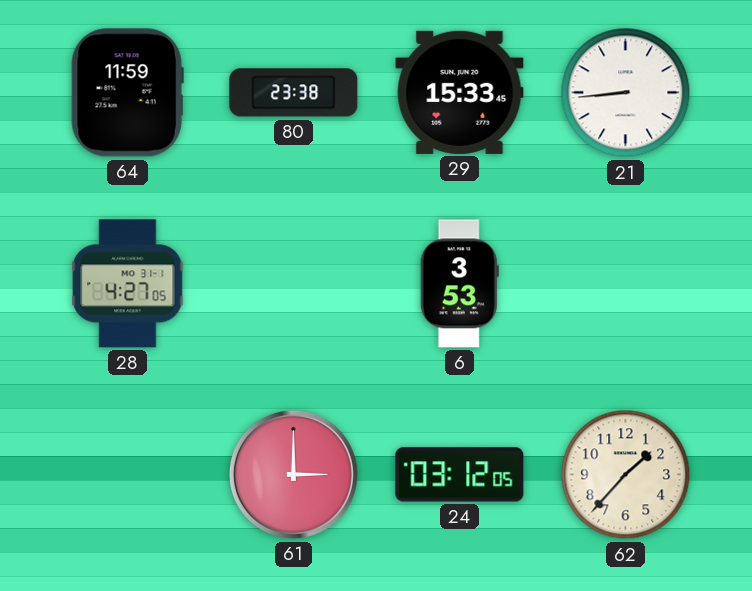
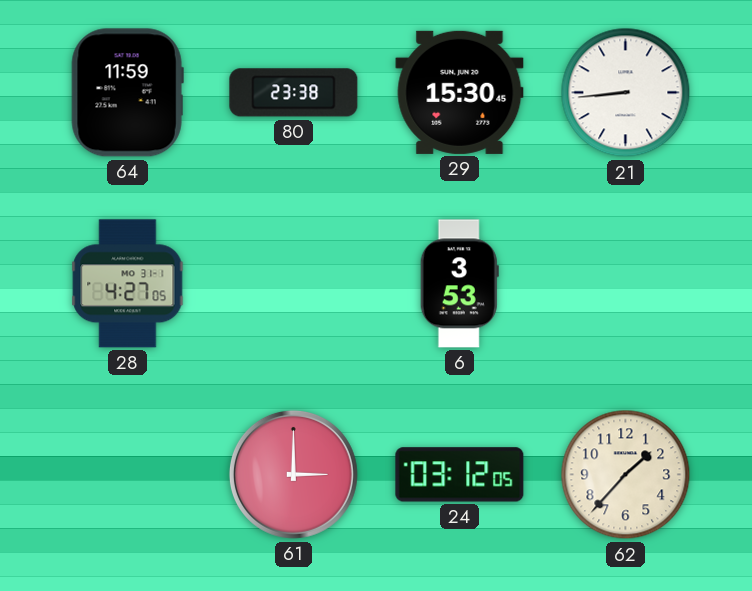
29: 15:33 -> 15:30
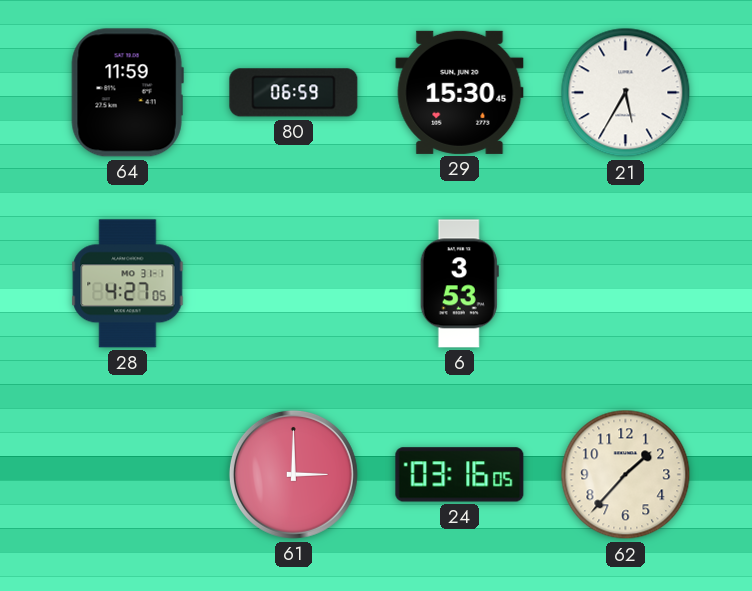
80: 23:38 -> 06:59
21: 8:44 -> 5:35
24: 03:12 -> 03:16
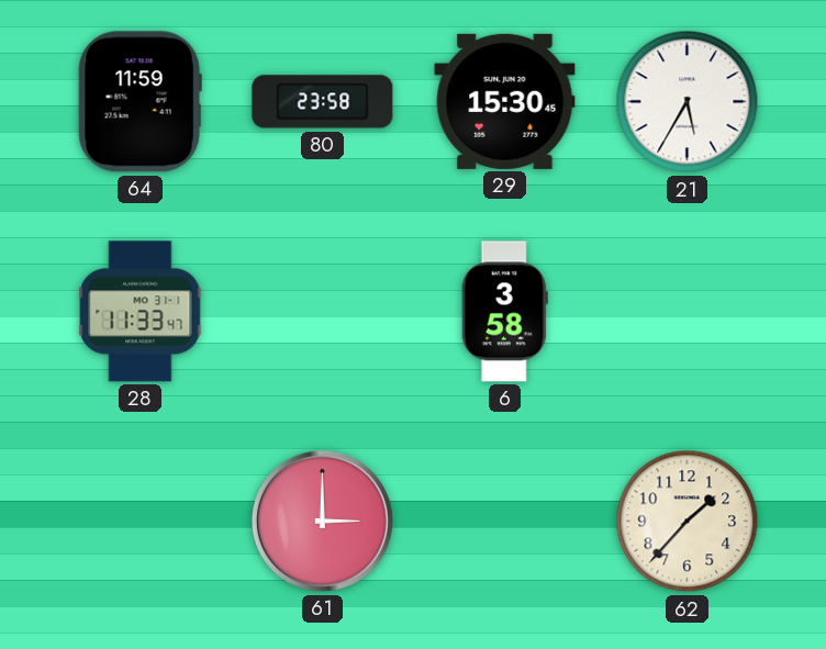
80: 06:59 -> 23:58
28: 4:27 -> 11:33
6: 3:53 -> 3:58
24: 03:16 -> none
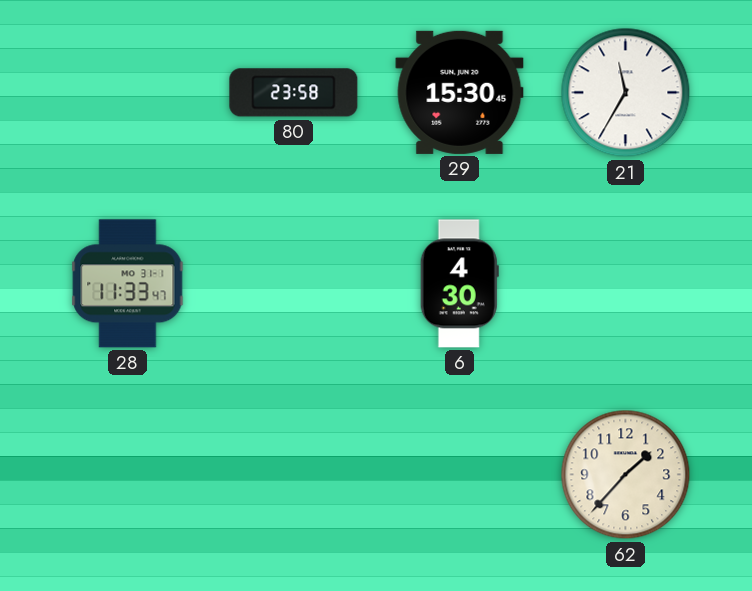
64: 11:59 -> none
21: 5:35 -> 11:35
6: 3:58 -> 4:30
61: 3:00 -> none
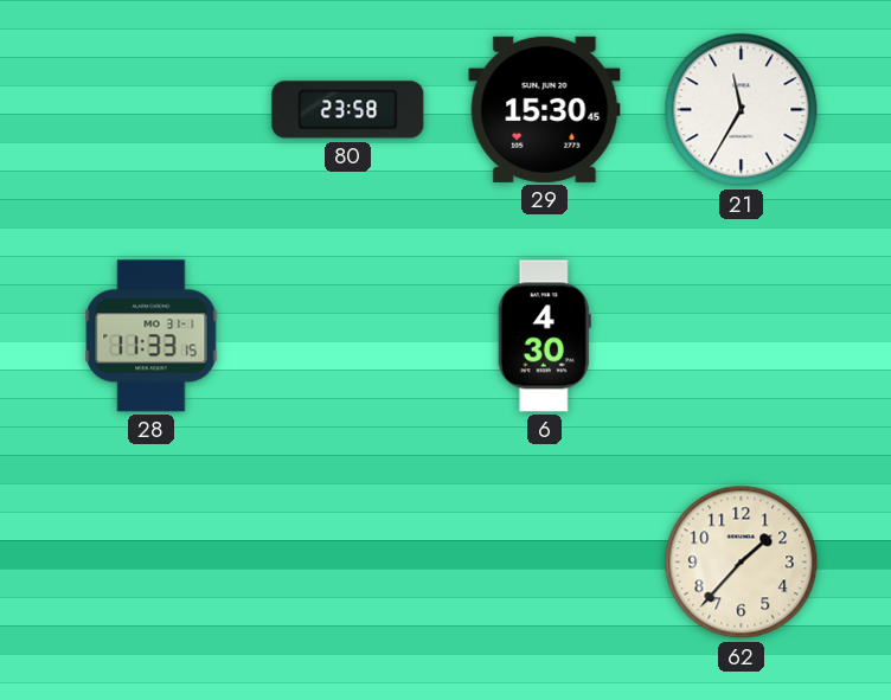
28: 11:33:47 -> 11:33:15
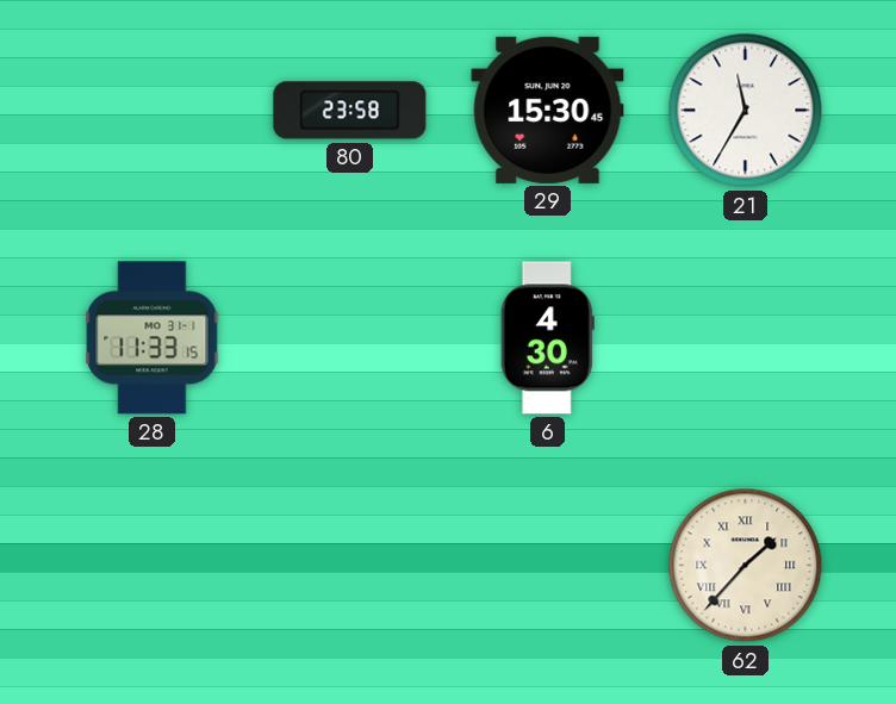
62 numerals: Arabic -> Roman
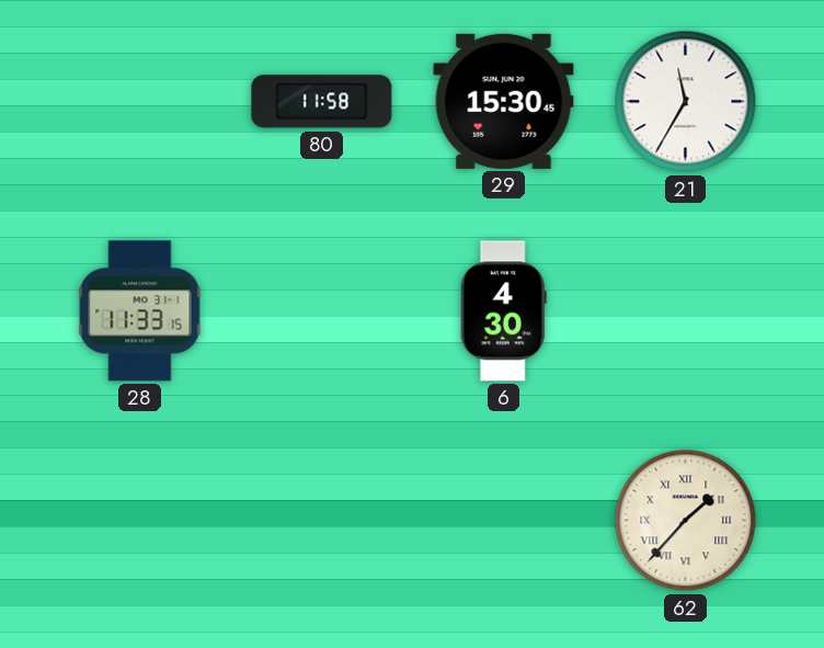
80: 23:58 -> 11:58
